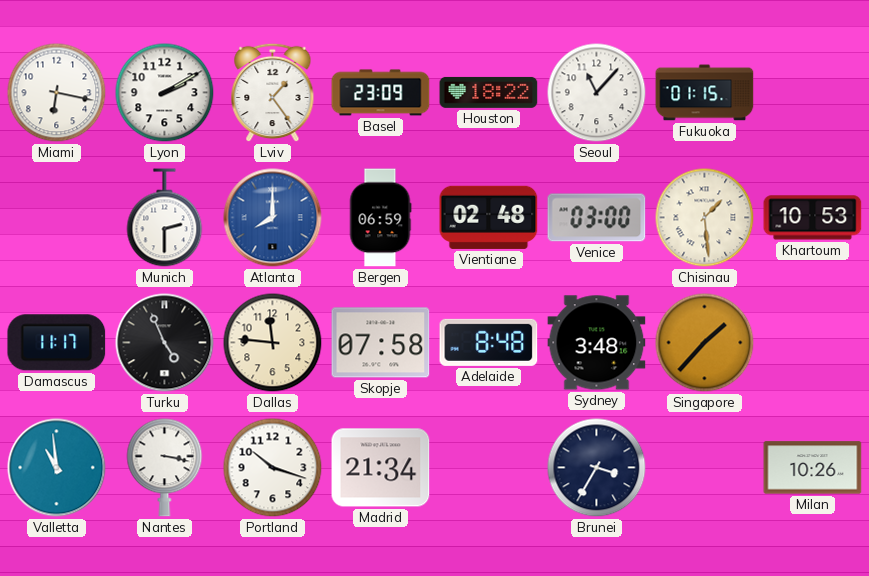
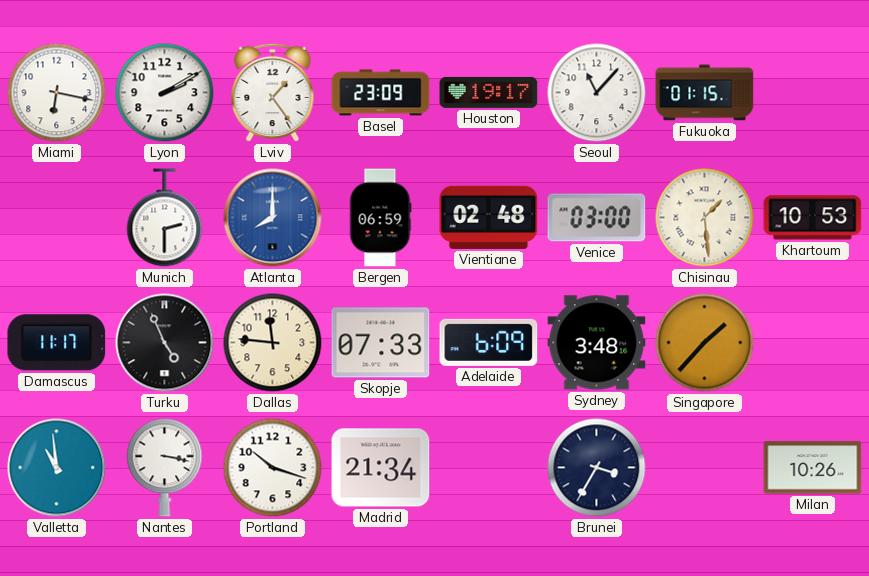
Houston: 18:22 -> 19:17
Skopje: 07:58 -> 07:33
Adelaide: 8:48 -> 6:09
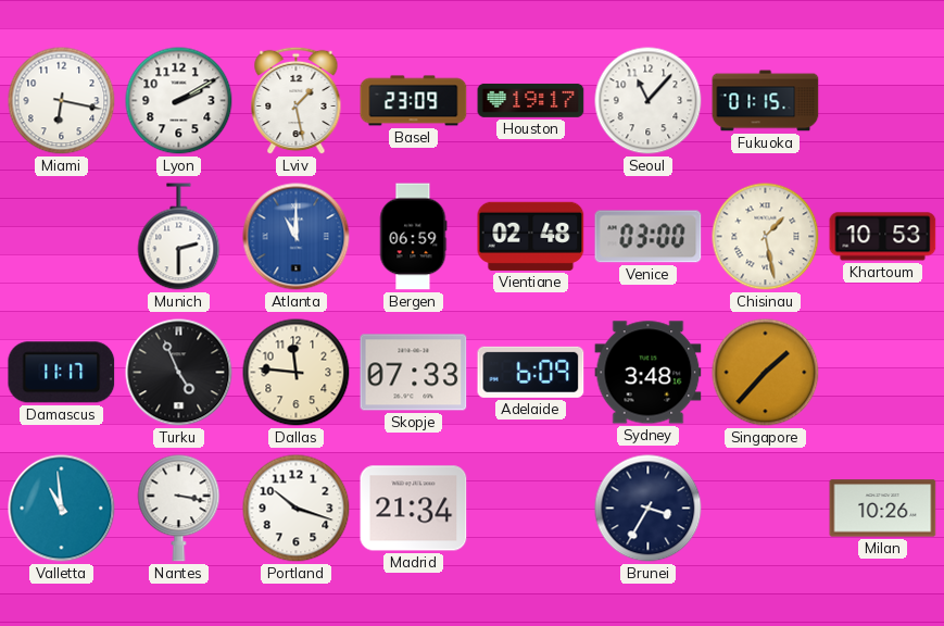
Lviv: 1:24 -> 1:28
Atlanta: 8:00 -> 11:00
Chisinau: 1:29 -> 1:28
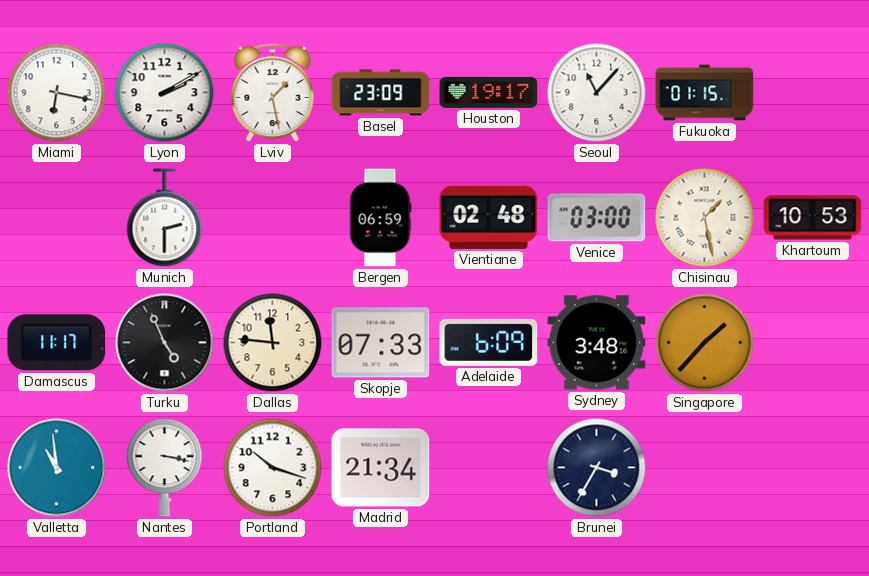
Atlanta: 11:00 -> none
Milan: 10:26 -> none
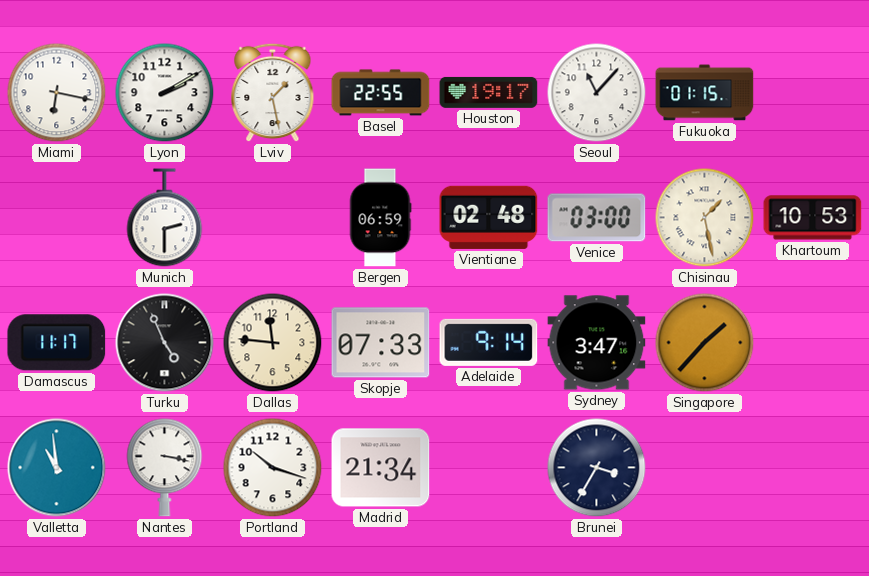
Basel: 23:09 -> 22:55
Adelaide: 6:09 -> 9:14
Sydney: 3:48 -> 3:47
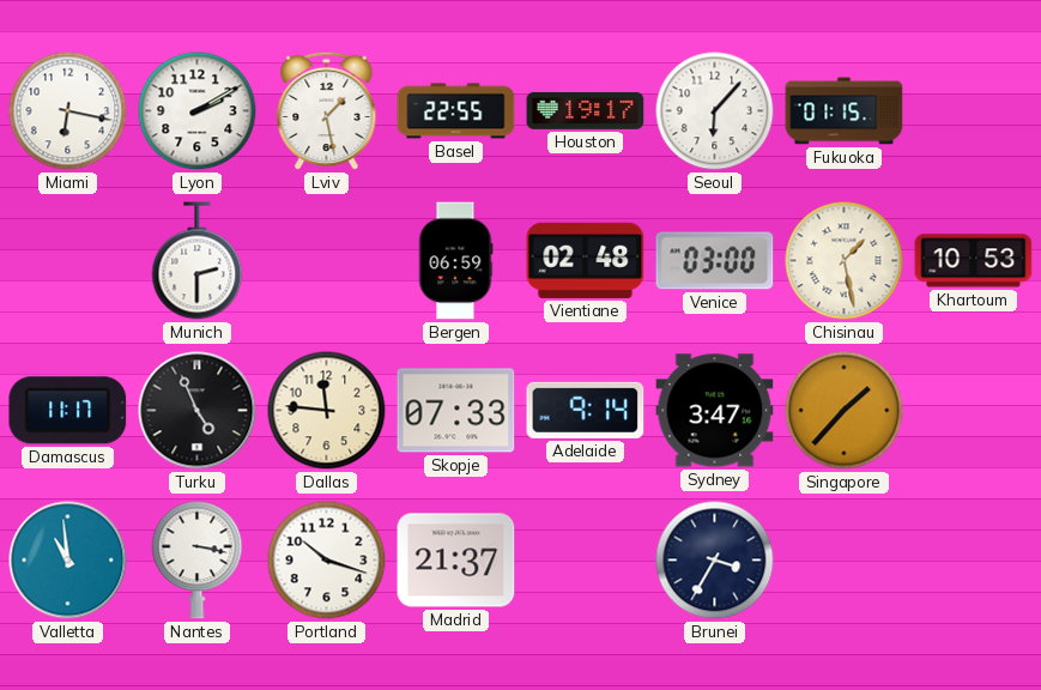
Seoul: 11:07 -> 6:07
Madrid: 21:34 -> 21:37
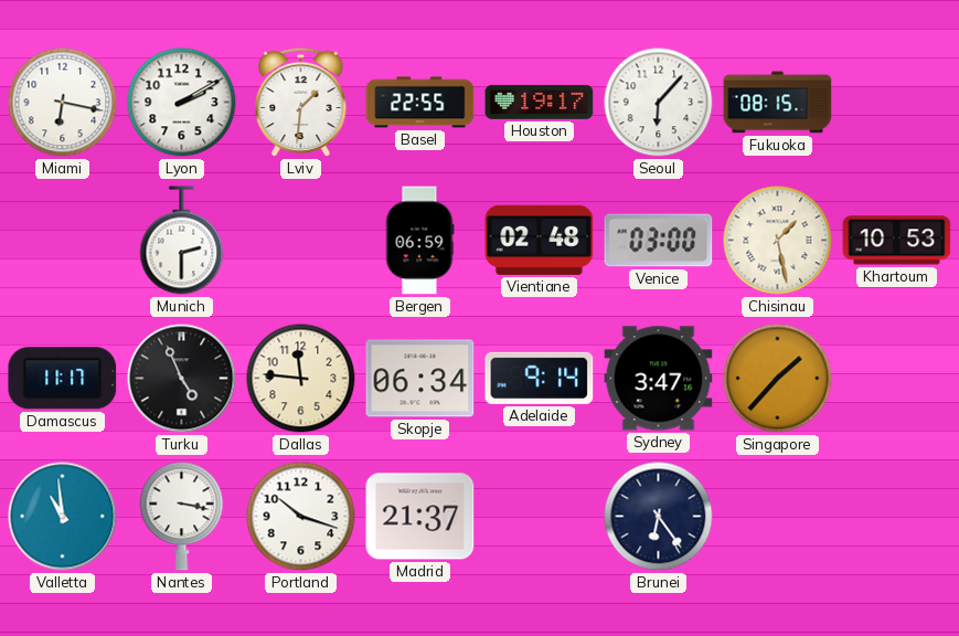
Lviv: 1:28 -> 1:31
Fukuoka: 01:15 -> 08:15
Skopje: 07:33 -> 06:34
Brunei: 3:35 -> 6:24
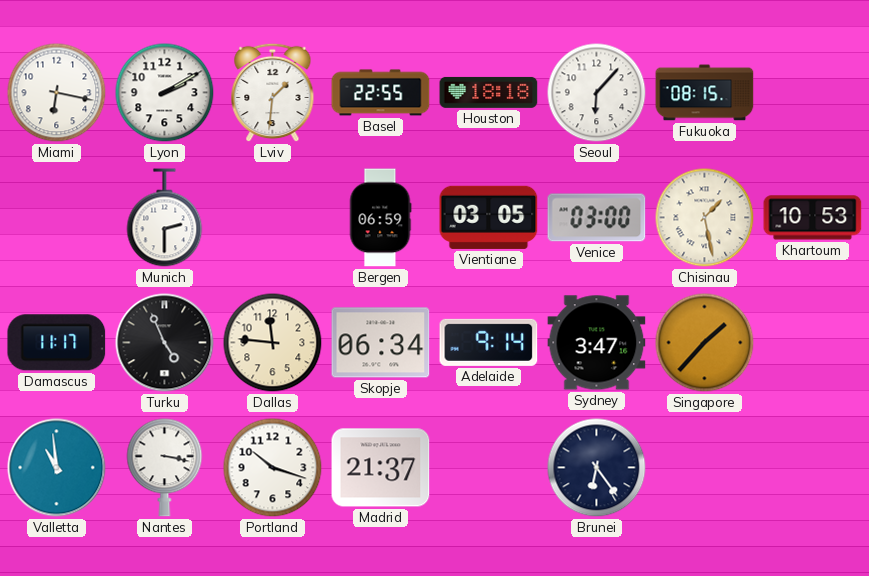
Houston: 19:17 -> 18:18
Vientiane: 02:48 -> 03:05
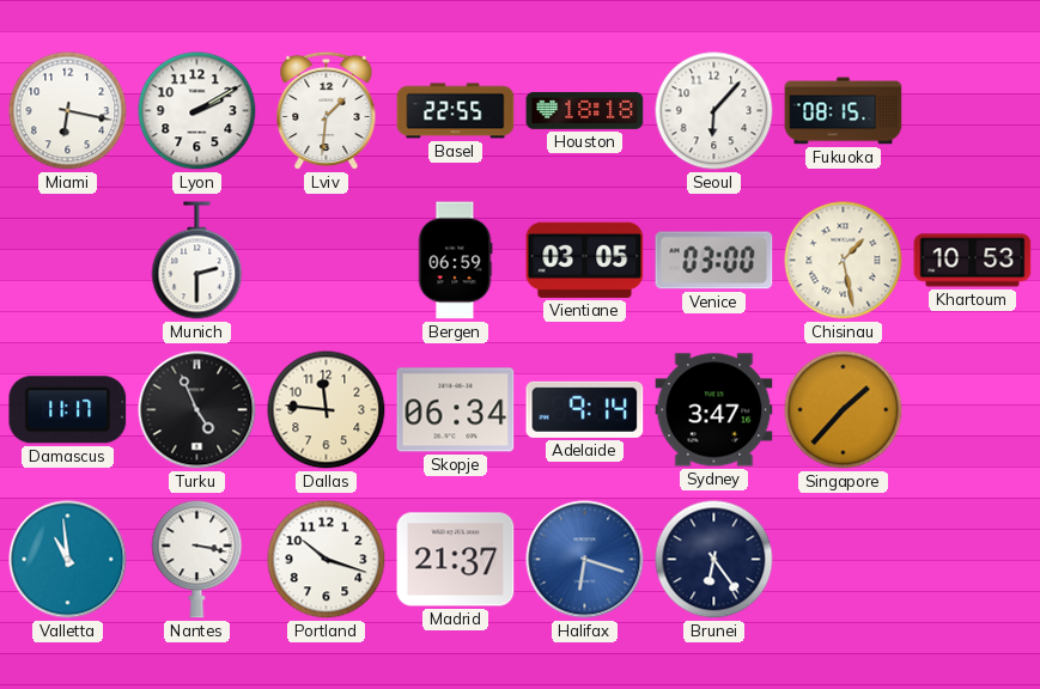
Halifax: none -> 6:18
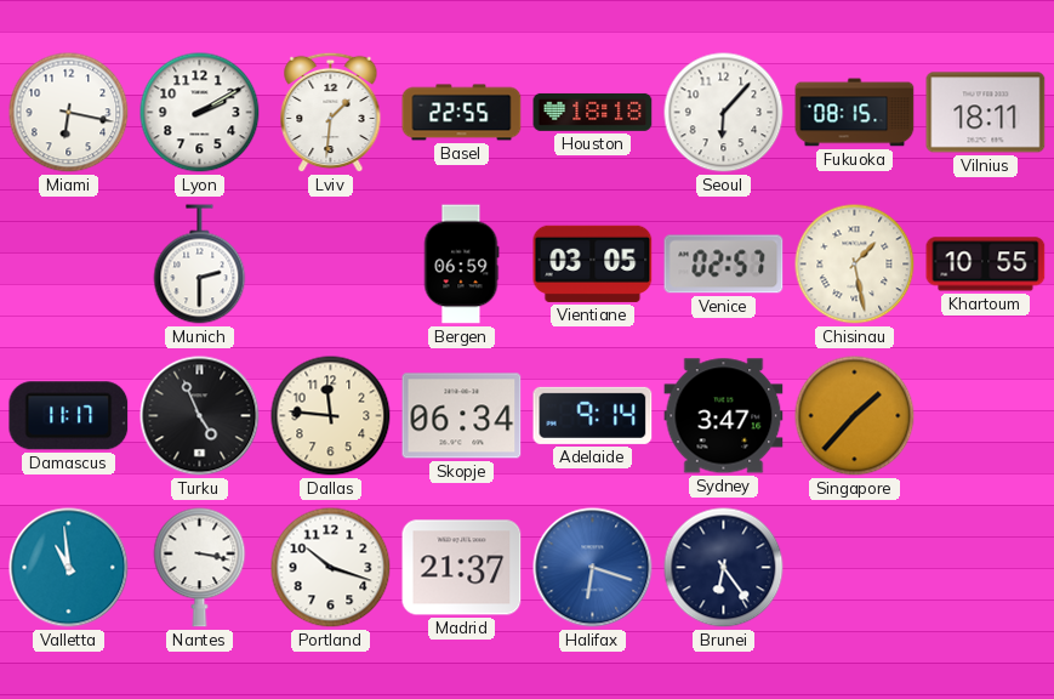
Vilnius: none -> 18:11
Venice: 03:00 -> 02:57
Khartoum: 10:53 -> 10:55
